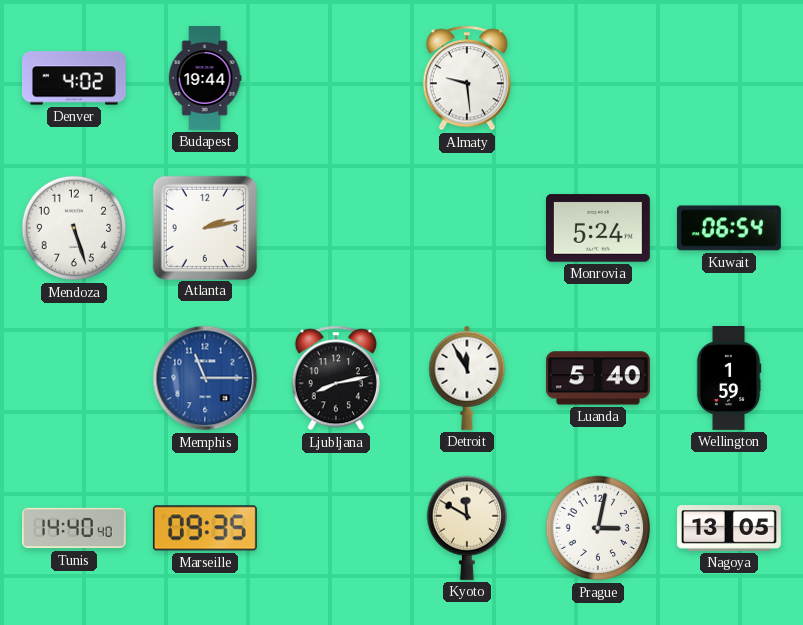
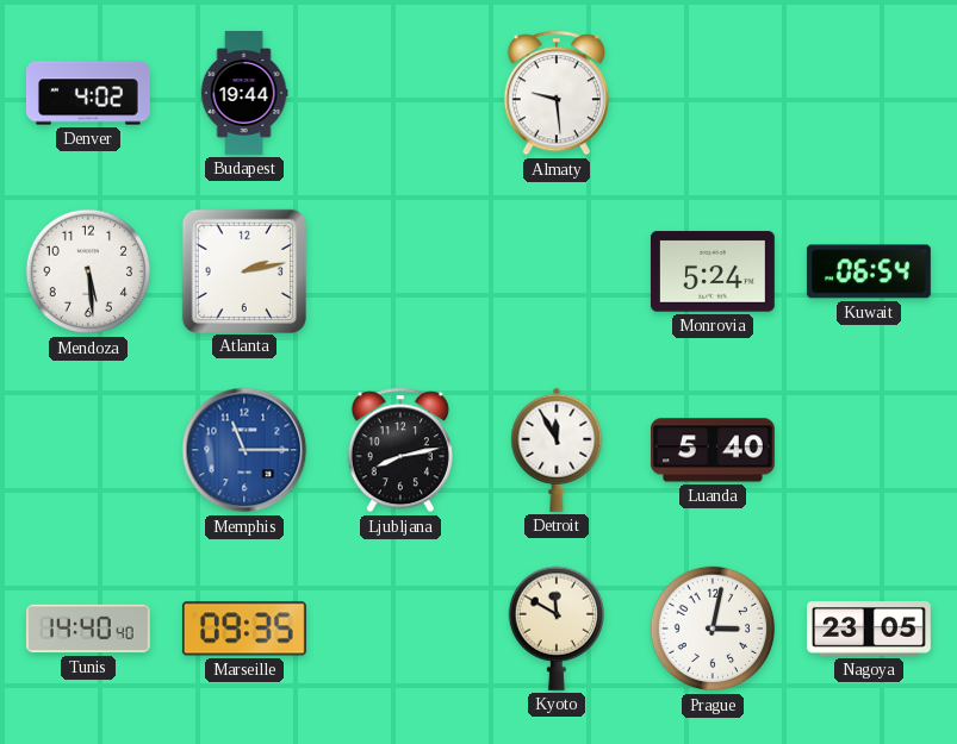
Mendoza: 5:27 -> 5:29
Wellington: 1:59 -> none
Nagoya: 13:05 -> 23:05
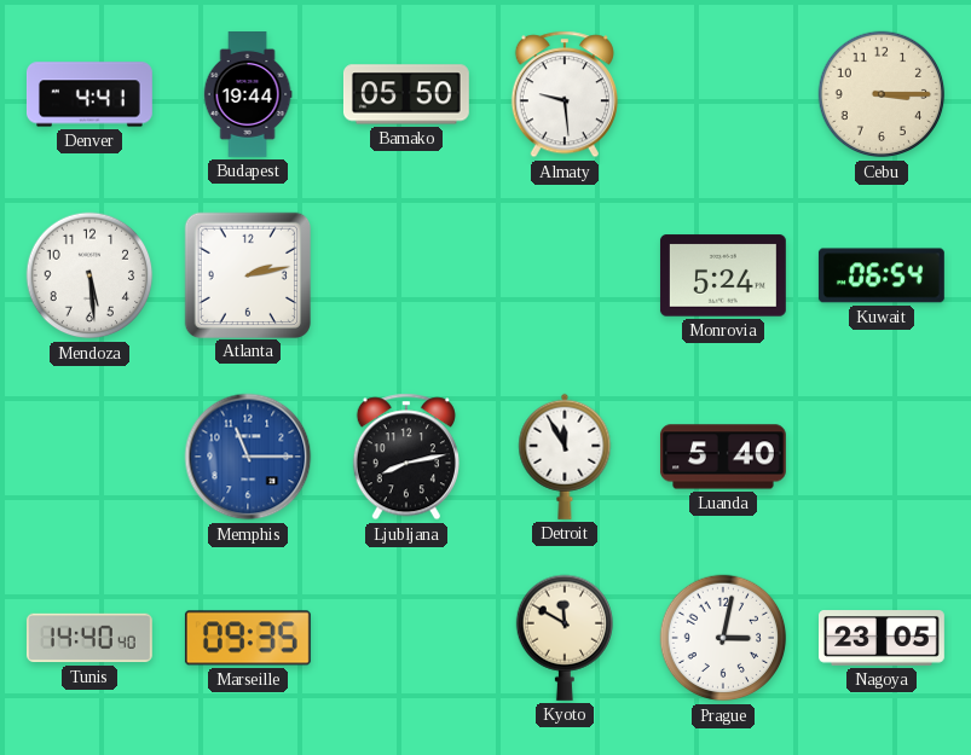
Denver: 4:02 -> 4:41
Bamako: none -> 05:50
Cebu: none -> 3:15
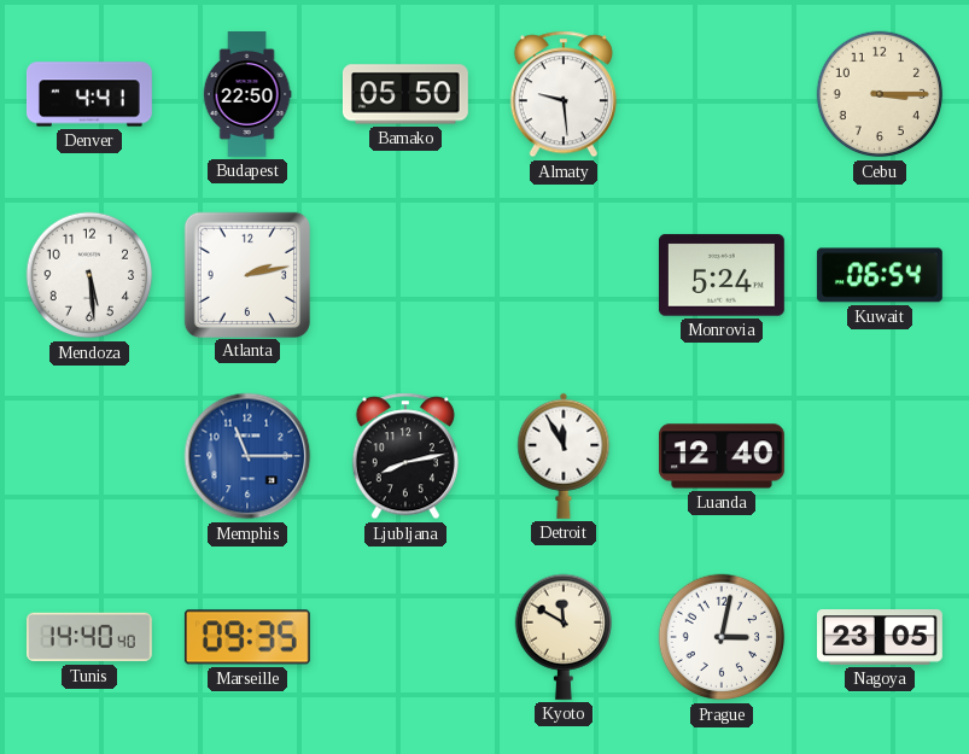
Budapest: 19:44 -> 22:50
Luanda: 5:40 -> 12:40
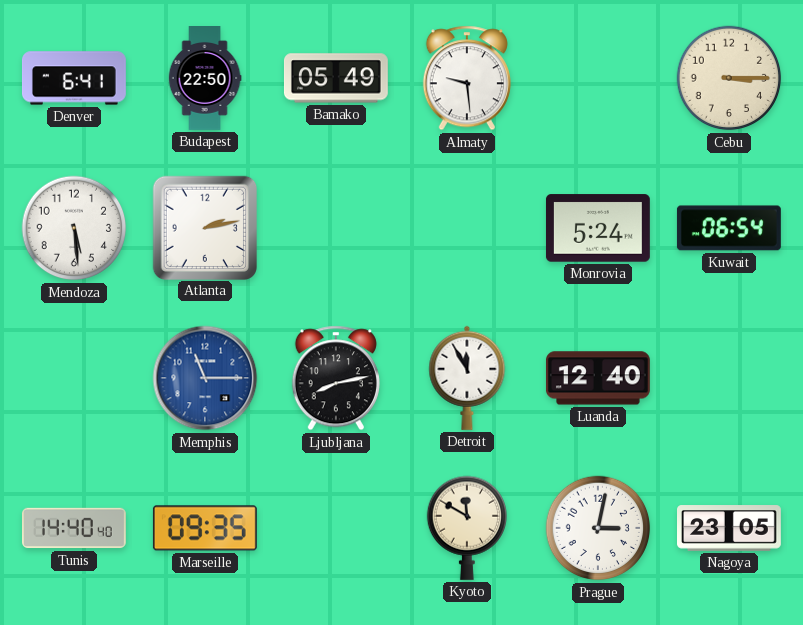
Denver: 4:41 -> 6:41
Bamako: 05:50 -> 05:49
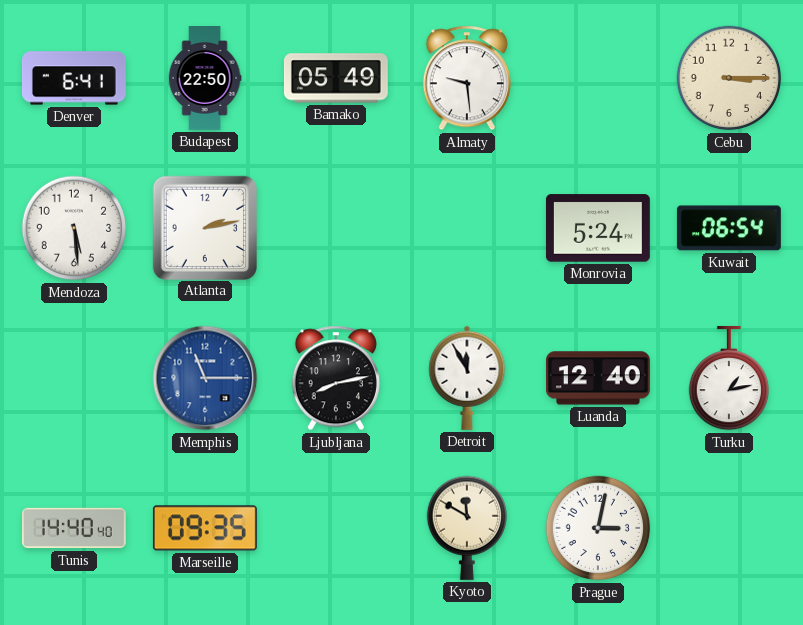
Turku: none -> 1:13
Nagoya: 23:05 -> none
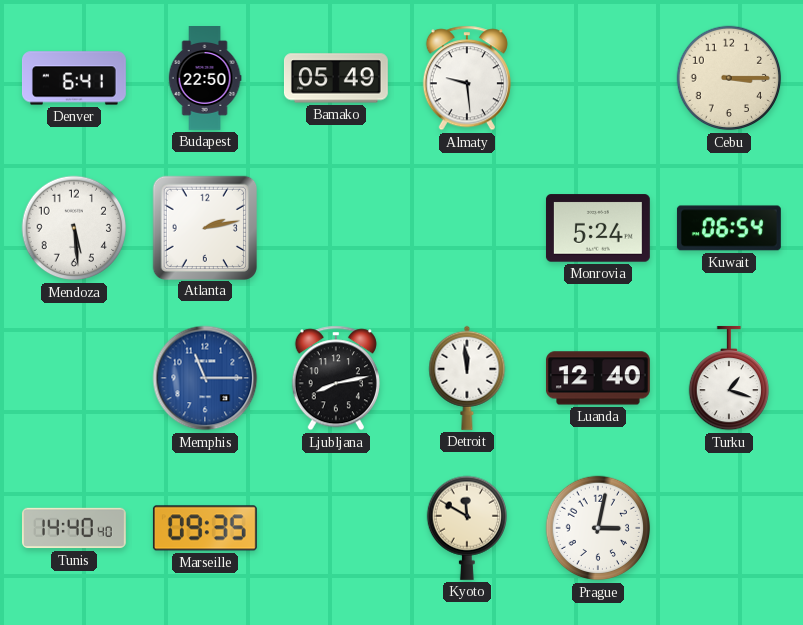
Detroit: 11:55 -> 11:59
Turku: 1:13 -> 1:18
